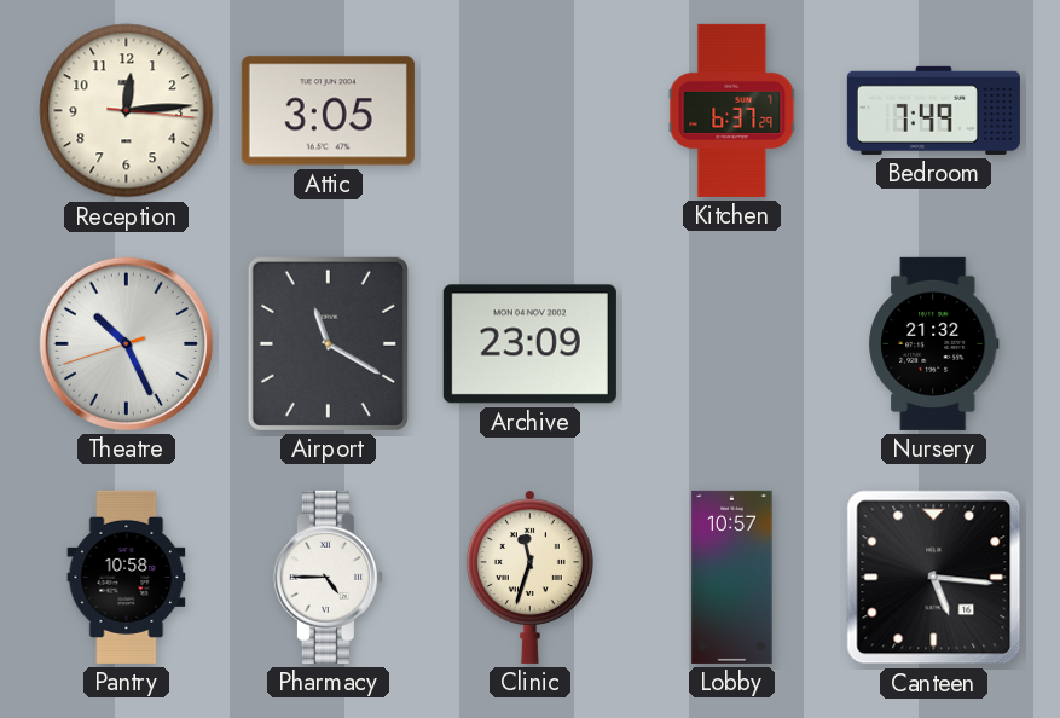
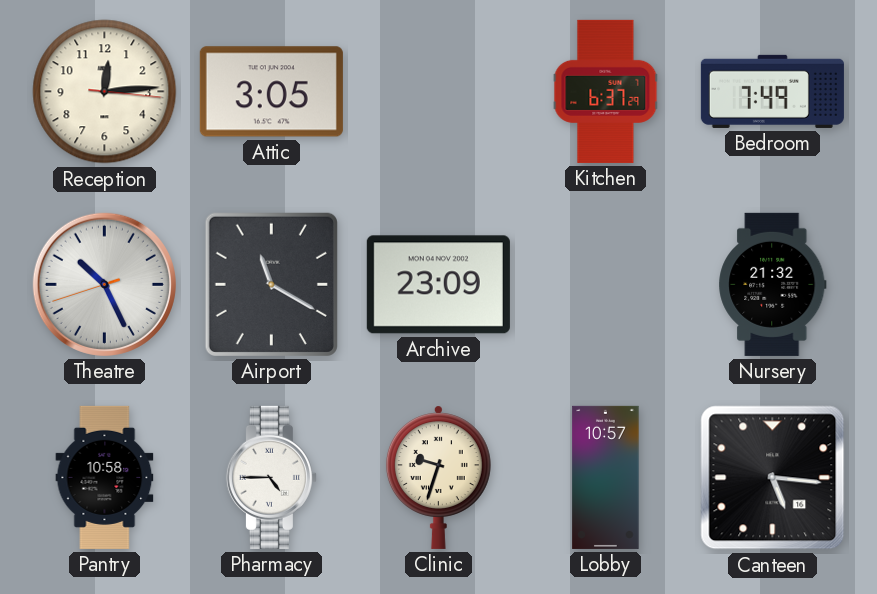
Clinic: 11:33 -> 9:33
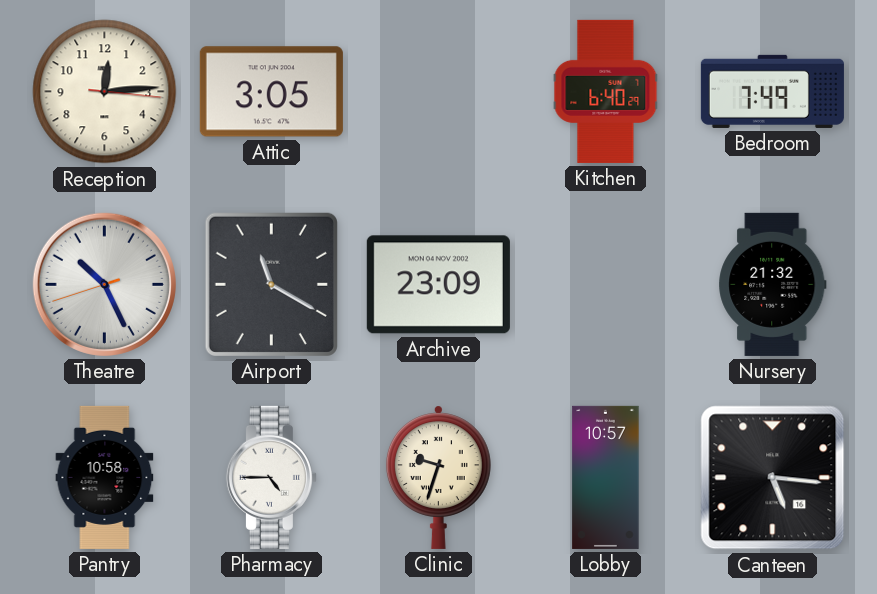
Kitchen: 6:37 -> 6:40
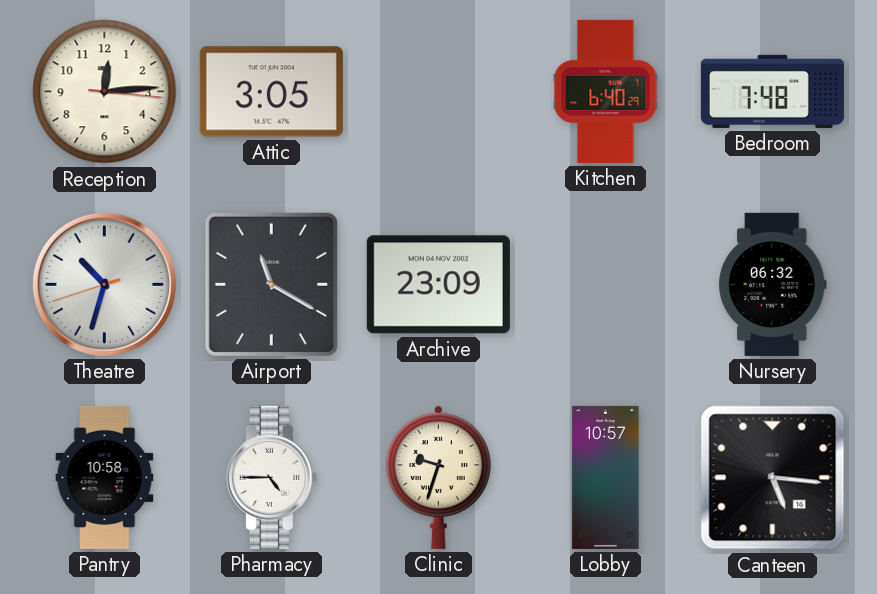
Bedroom: 7:49 -> 7:48
Theatre: 10:25 -> 10:32
Nursery: 21:32 -> 06:32
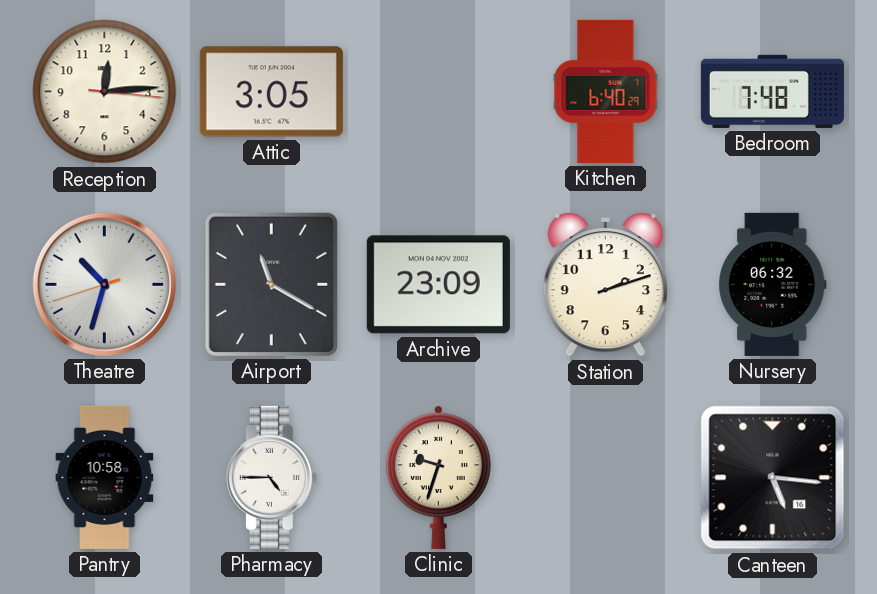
Station: none -> 2:12
Lobby: 10:57 -> none
